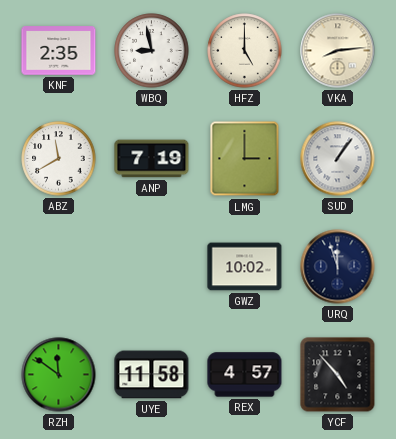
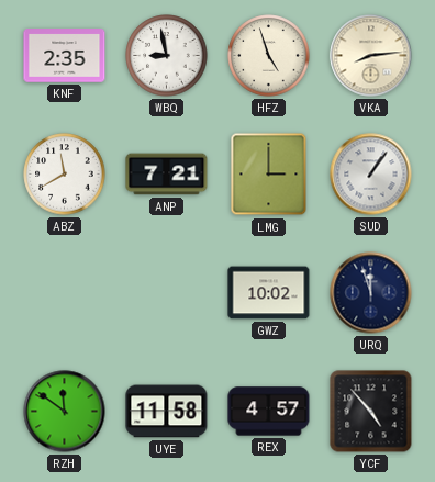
HFZ: 5:00 -> 4:57
ANP: 7:19 -> 7:21
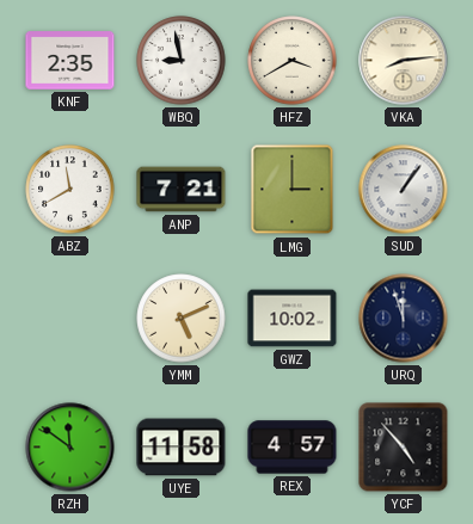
HFZ: 4:57 -> 3:40
YMM: none -> 5:11
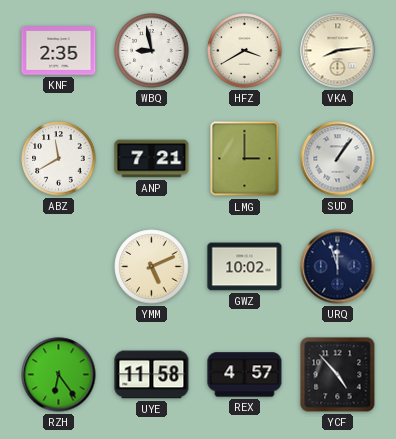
RZH: 11:51 -> 6:24
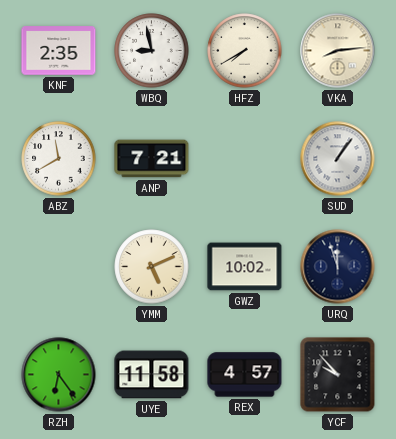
HFZ: 3:40 -> 7:40
LMG: 3:00 -> none
YCF: 4:53 -> 9:53
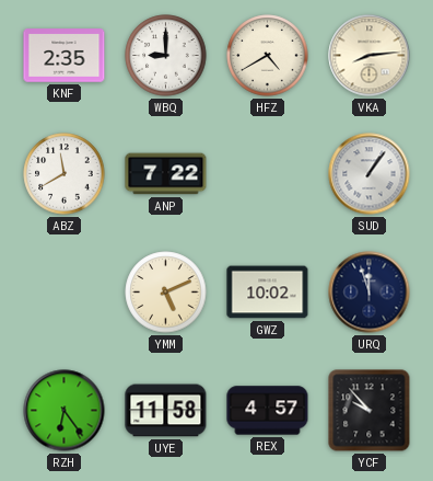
WBQ: 8:58 -> 9:00
HFZ: 7:40 -> 4:40
ANP: 7:21 -> 7:22
